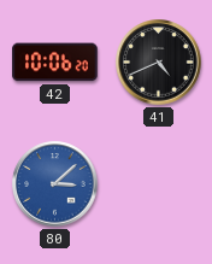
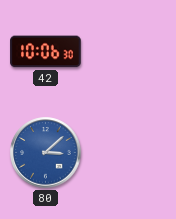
42: 10:06:20 -> 10:06:30
41: 4:41 -> none
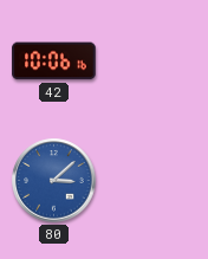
42: 10:06:30 -> 10:06:16
